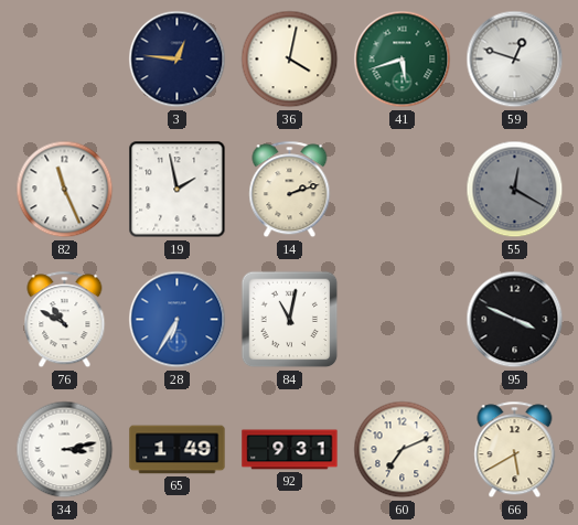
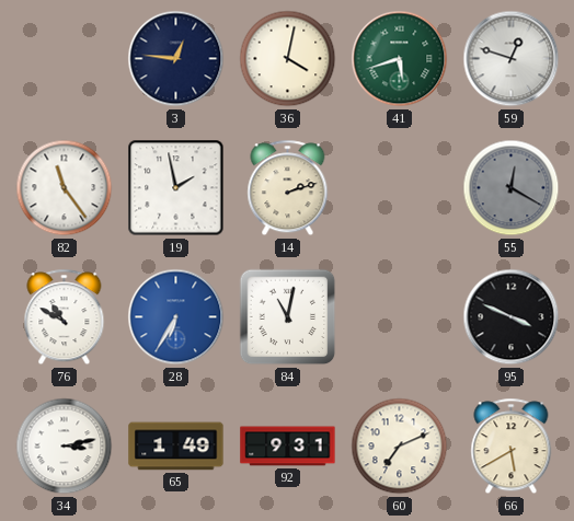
82: 11:26 -> 11:24
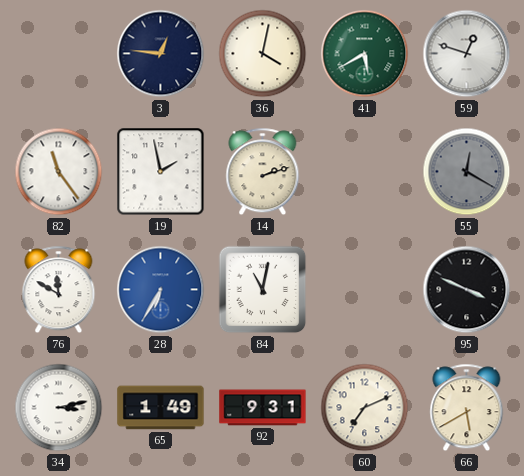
41: 5:42 -> 5:40
76: 10:50 -> 11:50
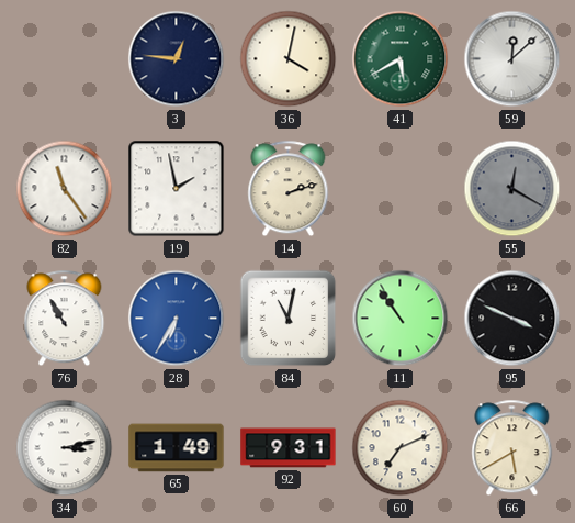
59: 12:48 -> 12:08
76: 11:50 -> 10:55
11: none -> 10:54
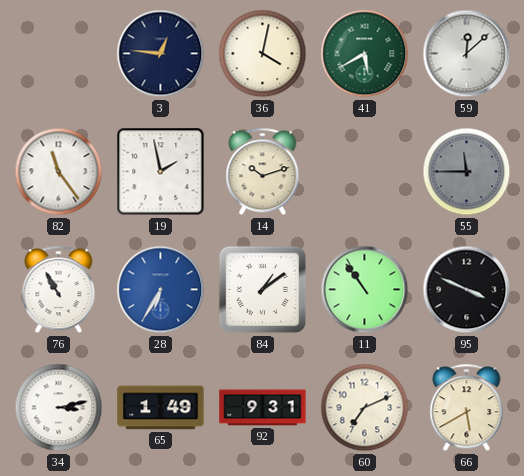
14: 2:12 -> 10:12
55: 12:20 -> 11:45
84: 11:02 -> 1:09
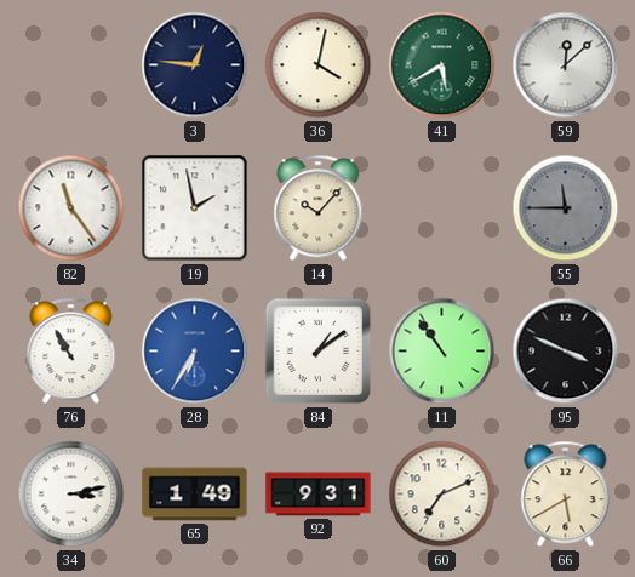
14: 10:12 -> 10:07
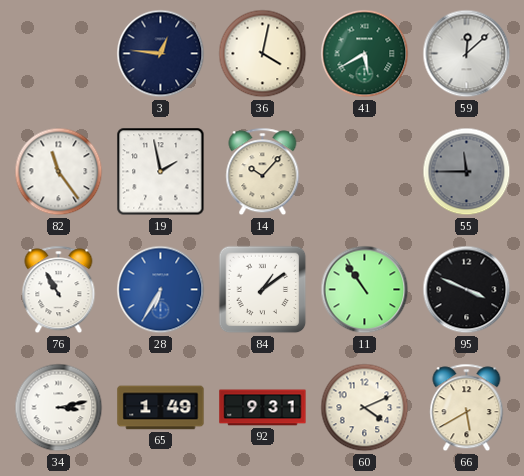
60: 7:11 -> 4:11
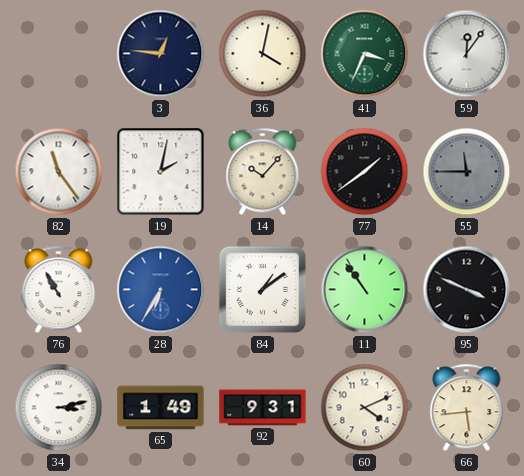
41: 5:40 -> 3:34
59: 12:08 -> 12:06
19: 1:58 -> 2:02
77: none -> 1:39
66: 5:40 -> 5:44
